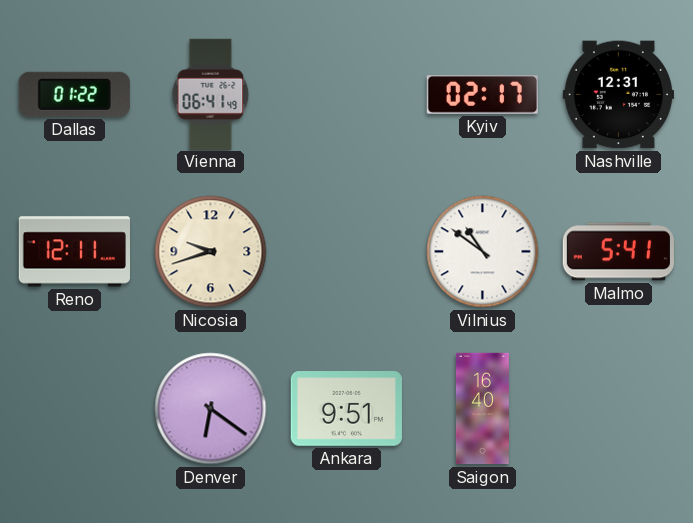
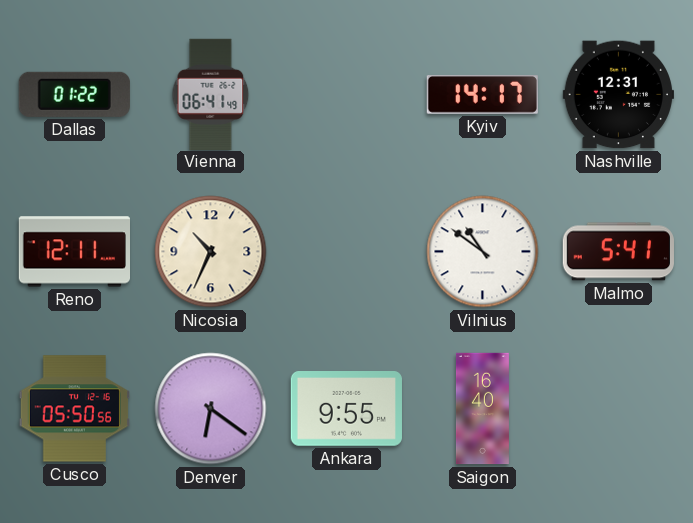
Kyiv: 02:17 -> 14:17
Nicosia: 9:42 -> 10:34
Cusco: none -> 05:50
Ankara: 9:51 -> 9:55
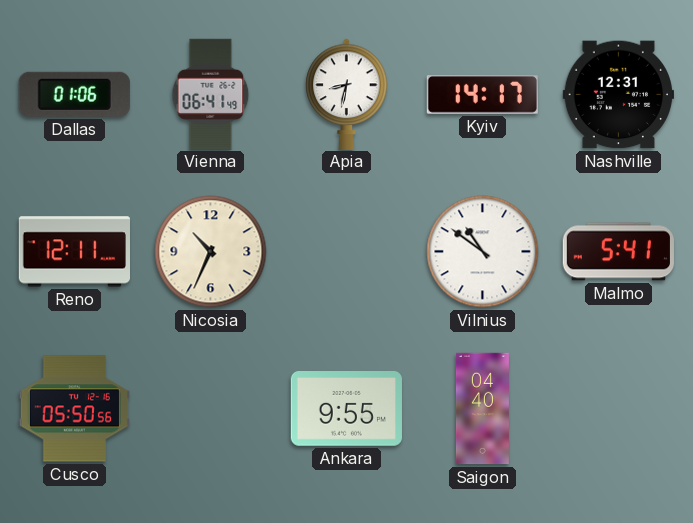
Dallas: 01:22 -> 01:06
Apia: none -> 8:32
Denver: 6:21 -> none
Saigon: 16:40 -> 04:40
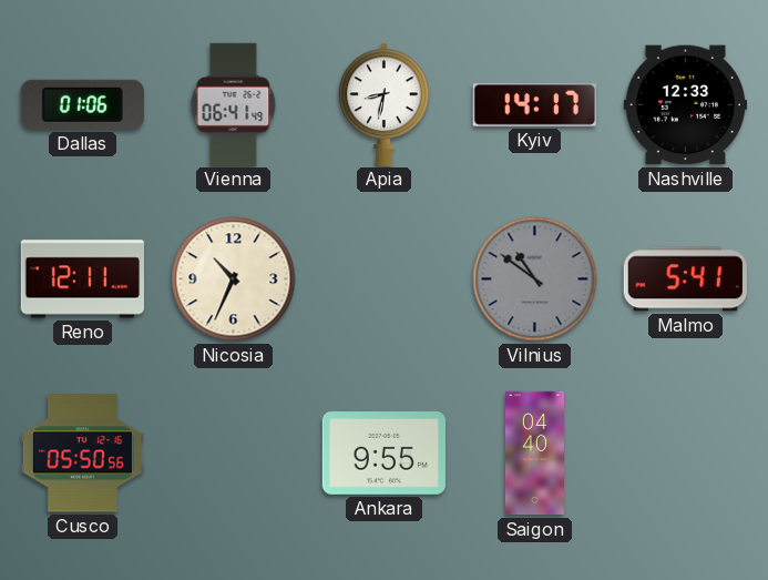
Nashville: 12:31 -> 12:33
Vilnius dial: white -> grey
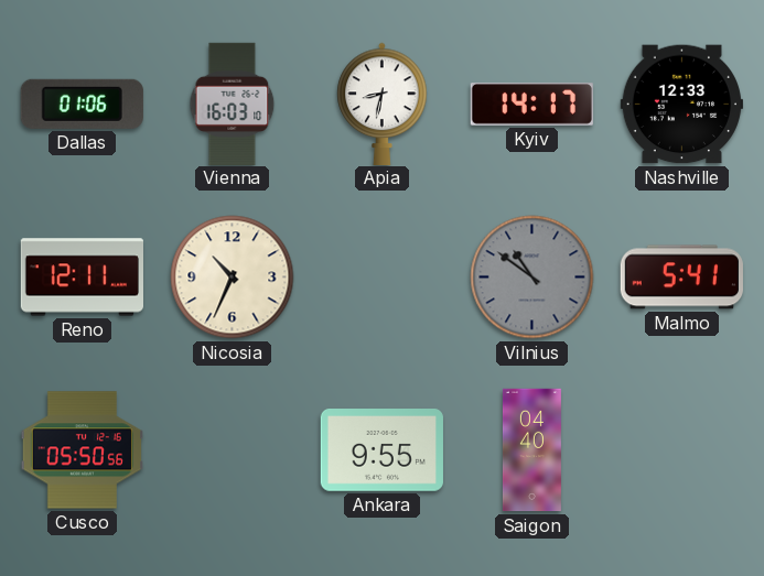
Vienna: 06:41 -> 16:03
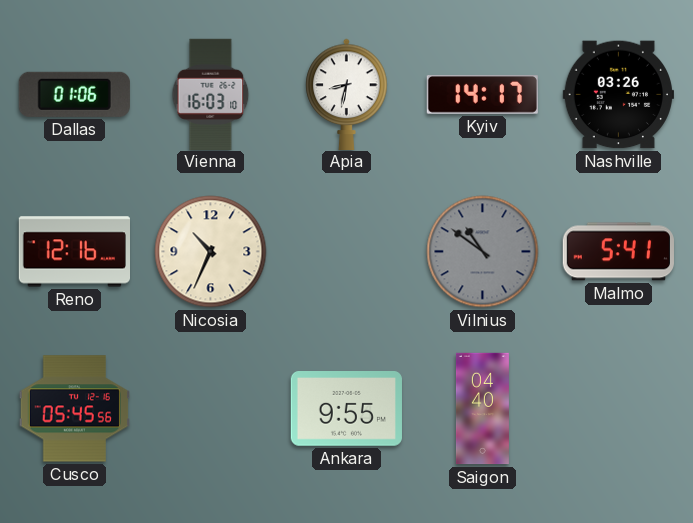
Nashville: 12:33 -> 03:26
Reno: 12:11 -> 12:16
Cusco: 05:50 -> 05:45
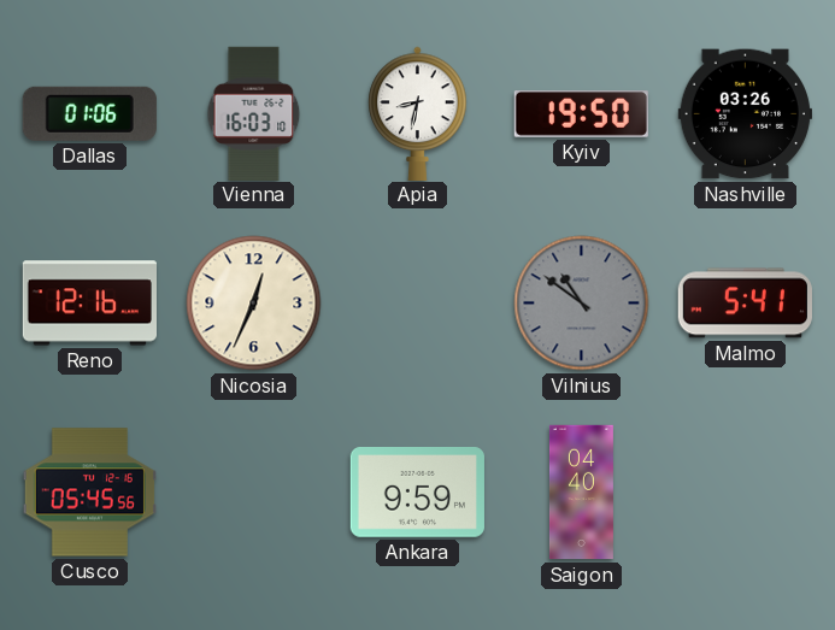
Kyiv: 14:17 -> 19:50
Nicosia: 10:34 -> 12:34
Ankara: 9:55 -> 9:59
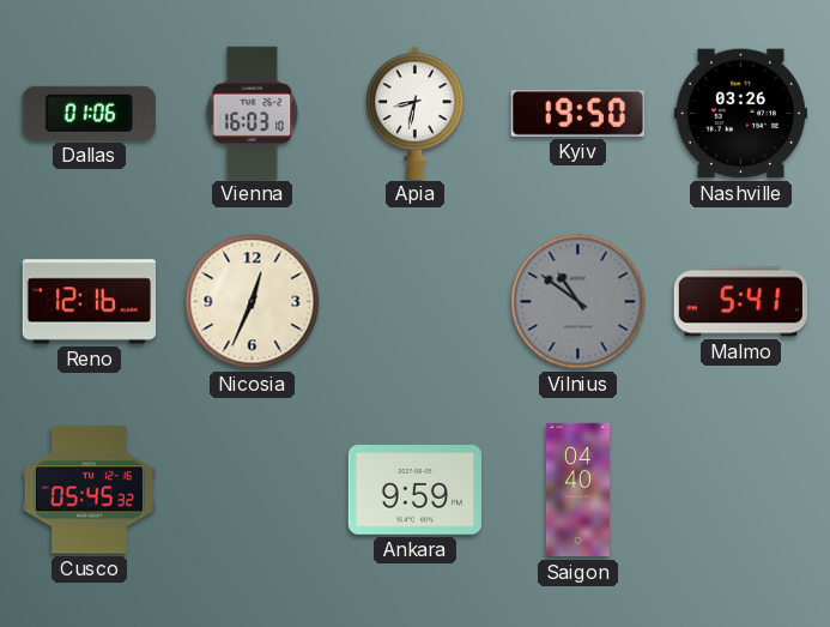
Cusco: 05:45:56 -> 05:45:32
